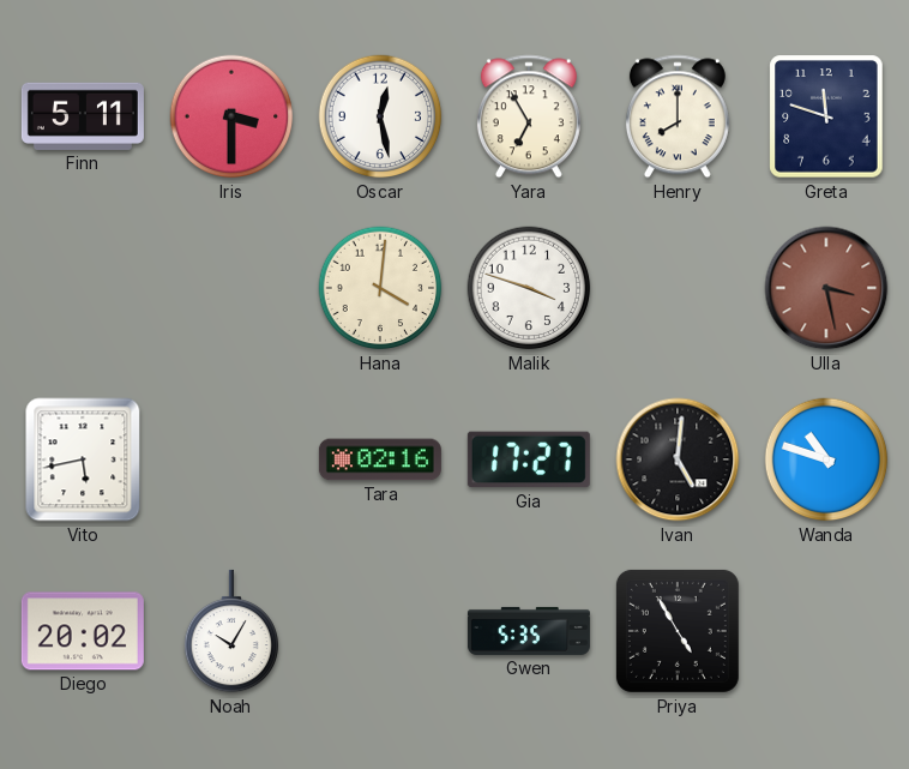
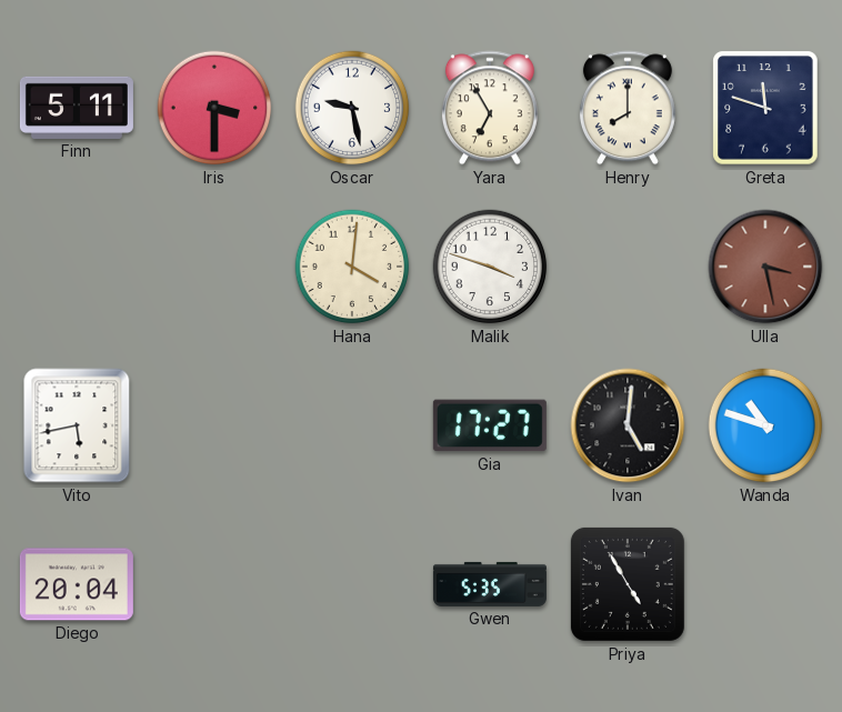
Oscar: 12:28 -> 9:28
Tara: 02:16 -> none
Diego: 20:02 -> 20:04
Noah: 10:05 -> none
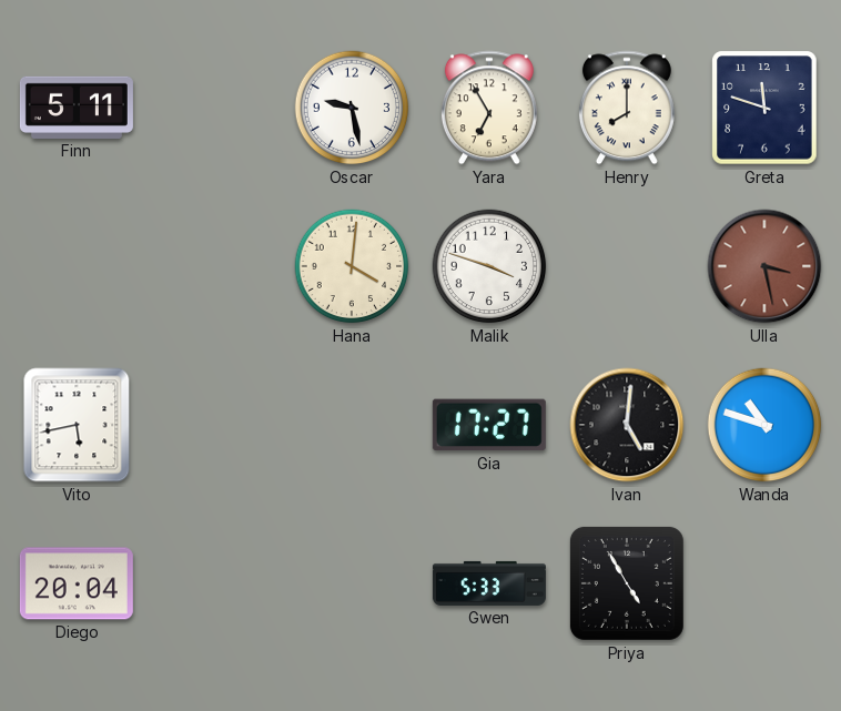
Iris: 3:30 -> none
Gwen: 5:35 -> 5:33
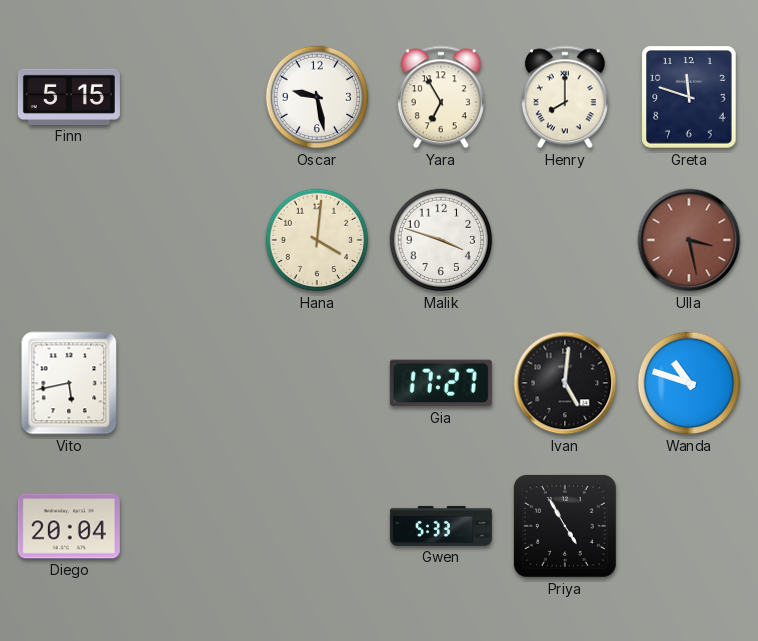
Finn: 5:11 -> 5:15
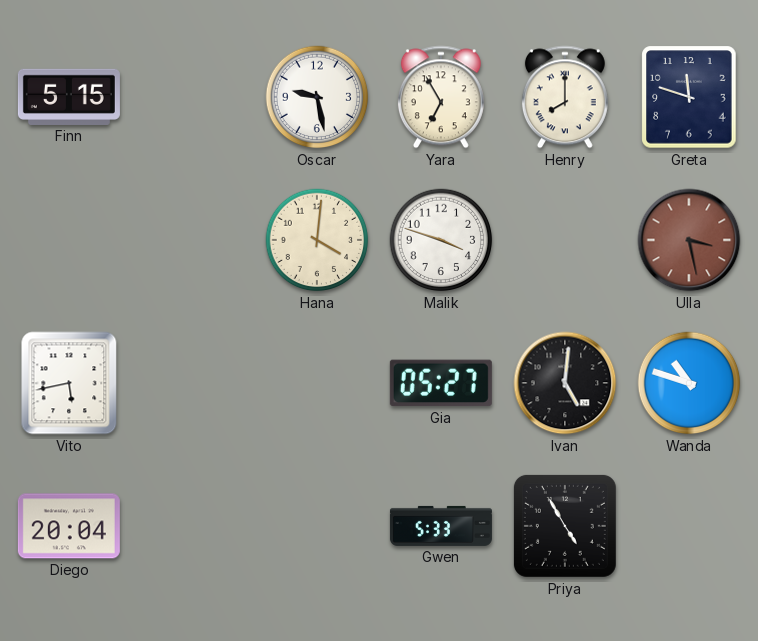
Gia: 17:27 -> 05:27
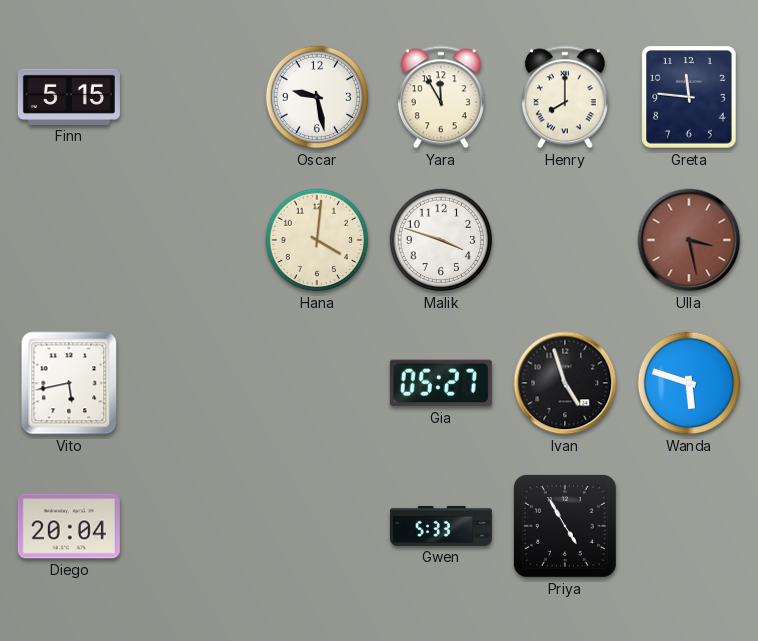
Yara: 6:55 -> 11:55
Greta: 11:48 -> 11:46
Ivan: 5:01 -> 4:57
Wanda: 10:48 -> 5:48
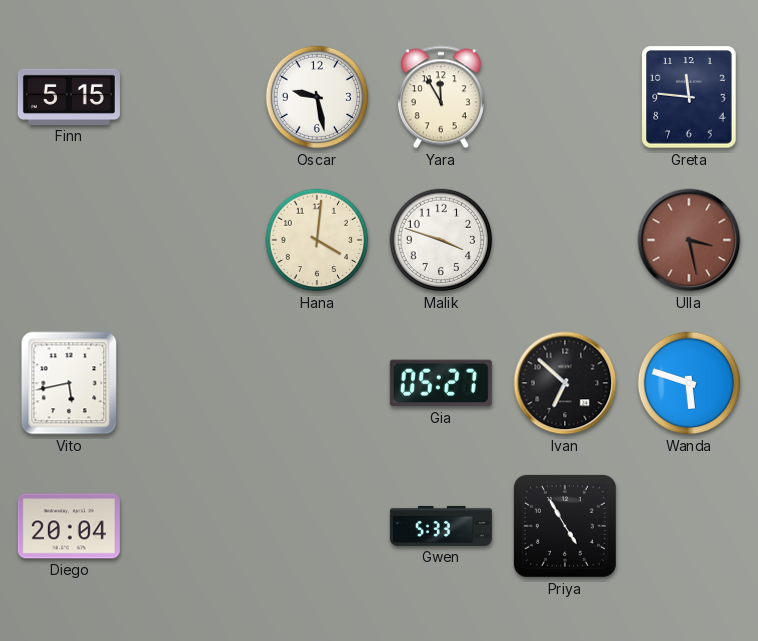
Henry: 8:00 -> none
Ivan: 4:57 -> 6:52
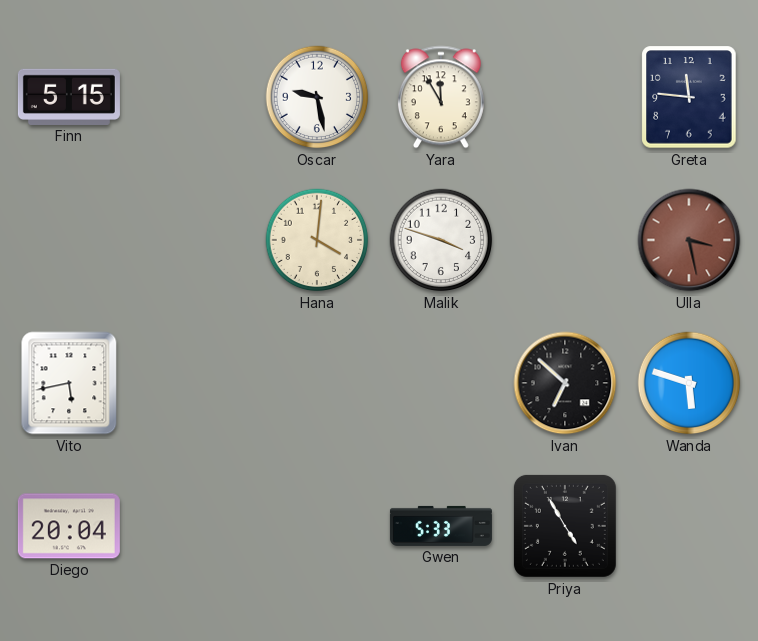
Gia: 05:27 -> none
